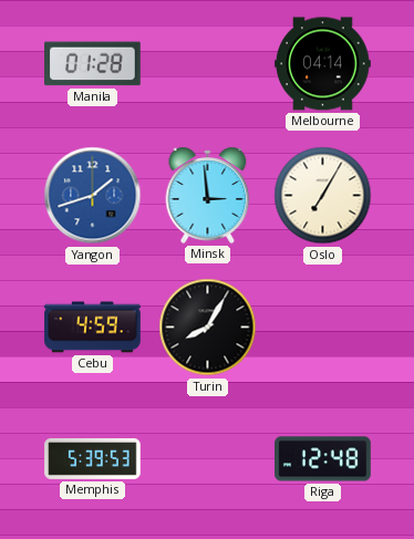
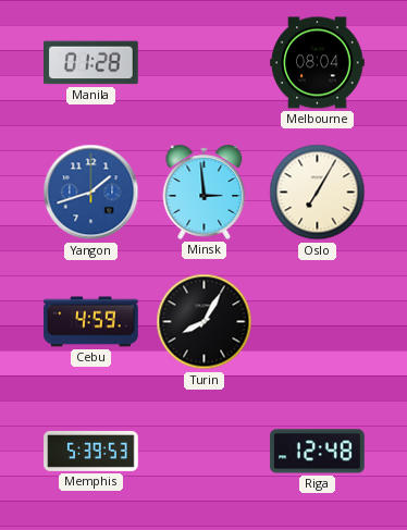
Melbourne: 04:14 -> 08:04
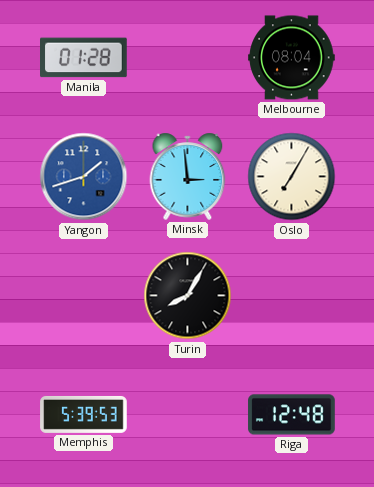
Cebu: 4:59 -> none
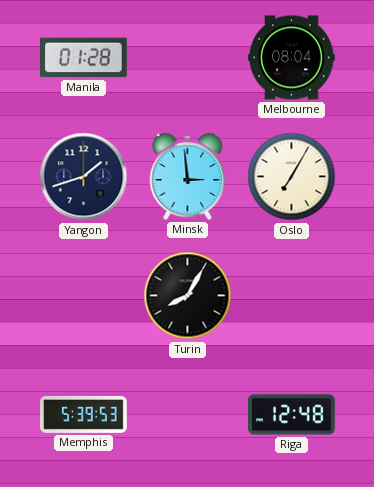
Yangon dial: blue -> navy
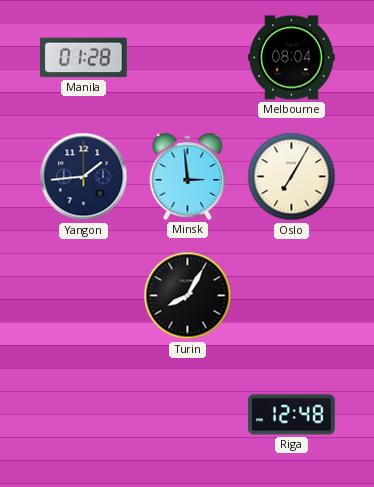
Yangon: 1:42 -> 1:44
Memphis: 5:39 -> none
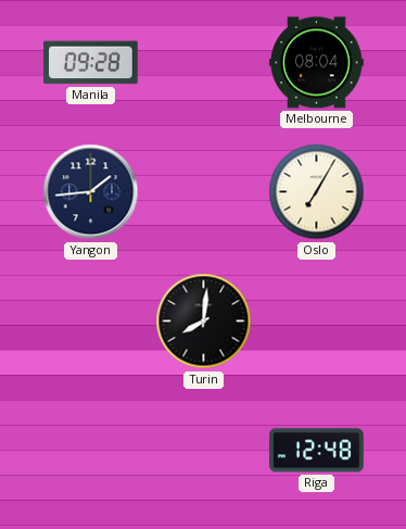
Manila: 01:28 -> 09:28
Minsk: 2:59 -> none
Turin: 8:05 -> 8:01
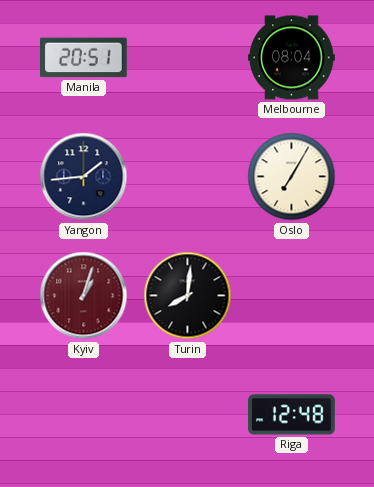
Manila: 09:28 -> 20:51
Kyiv: none -> 1:03
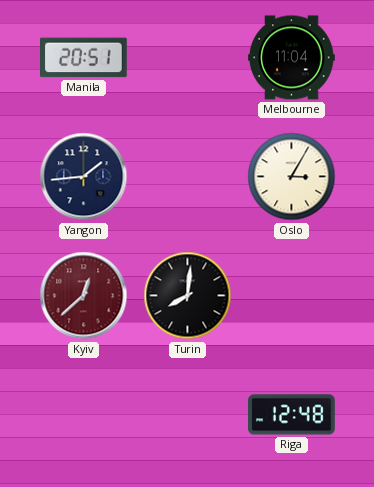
Melbourne: 08:04 -> 11:04
Oslo: 7:05 -> 3:05
Kyiv: 1:03 -> 12:38
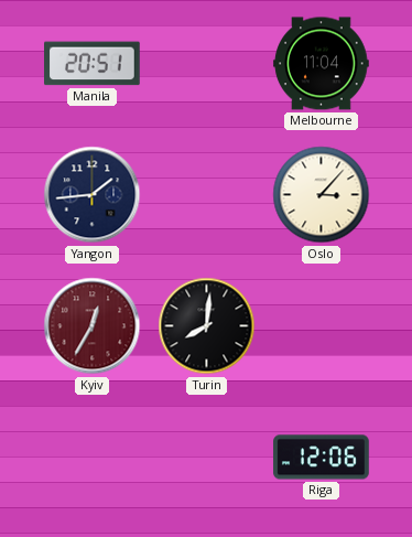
Oslo: 3:05 -> 3:07
Kyiv: 12:38 -> 12:35
Riga: 12:48 -> 12:06
